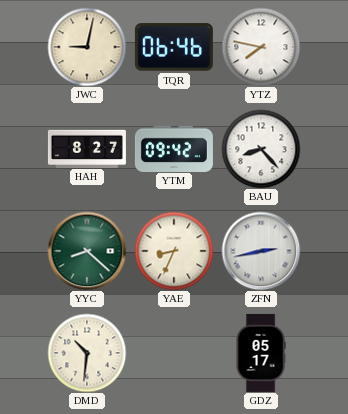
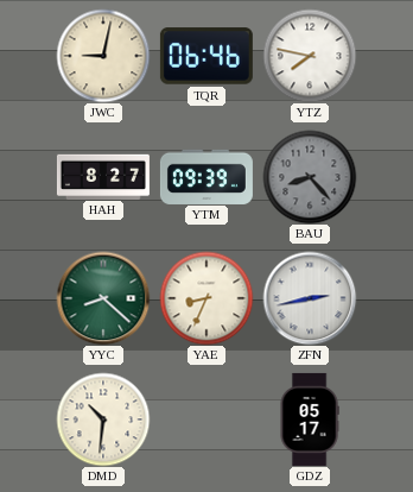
YTM: 09:42 -> 09:39
BAU dial: white -> grey
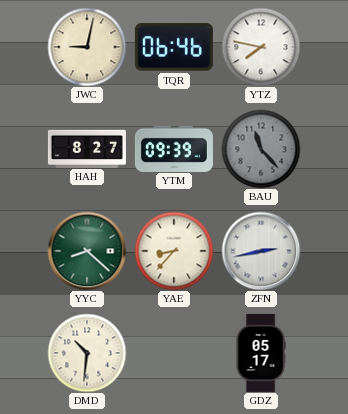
BAU: 8:23 -> 11:23
YAE: 8:34 -> 8:37
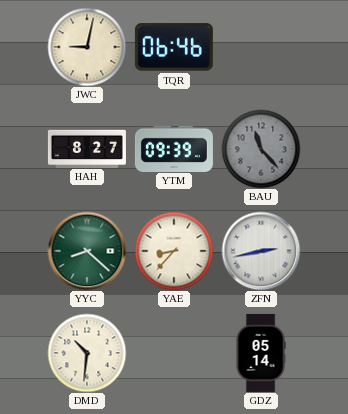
YTZ: 7:47 -> none
GDZ: 05:17 -> 05:14
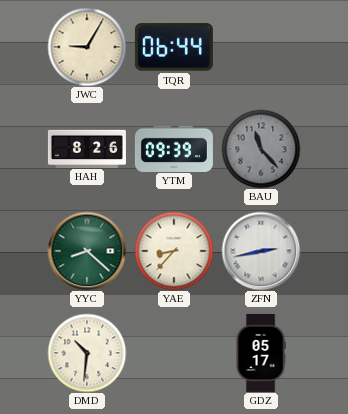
JWC: 9:02 -> 9:05
TQR: 06:46 -> 06:44
HAH: 8:27 -> 8:26
GDZ: 05:14 -> 05:17
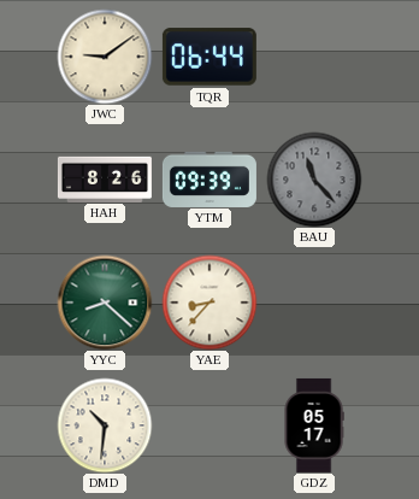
JWC: 9:05 -> 9:09
ZFN: 2:43 -> none
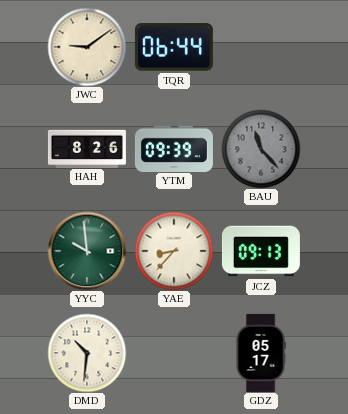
YYC: 8:22 -> 9:59
JCZ: none -> 09:13
